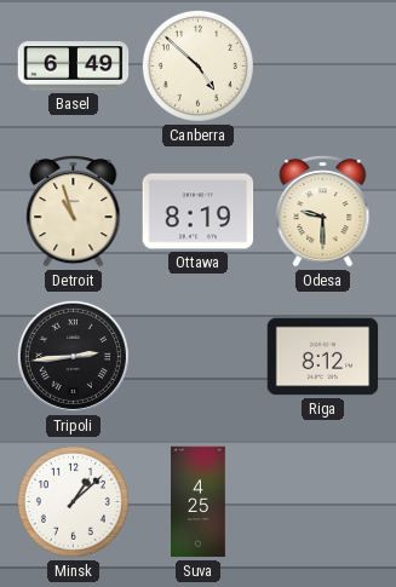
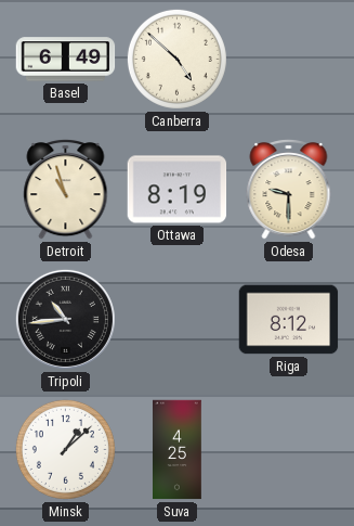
Tripoli: 2:44 -> 10:44
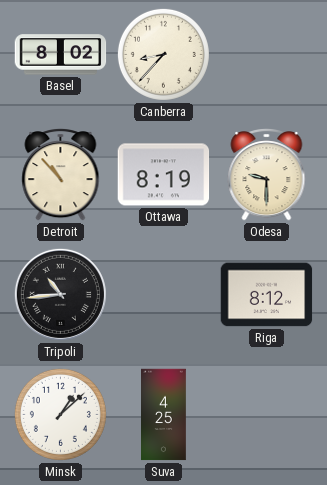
Basel: 6:49 -> 8:02
Canberra: 4:52 -> 8:37
Detroit: 10:57 -> 10:53
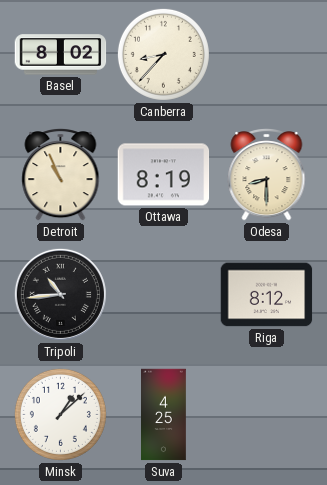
Detroit: 10:53 -> 10:56
Odesa: 9:30 -> 8:30
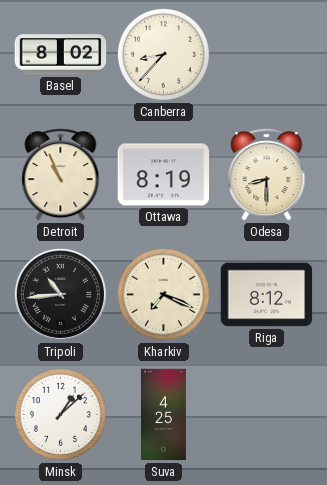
Kharkiv: none -> 7:19
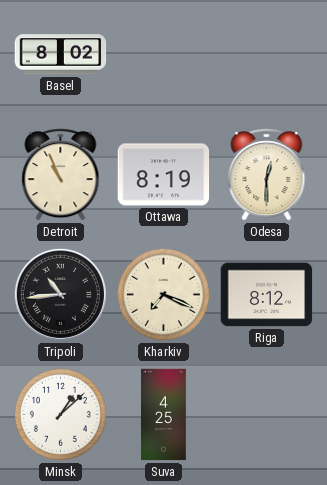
Canberra: 8:37 -> none
Odesa: 8:30 -> 12:30
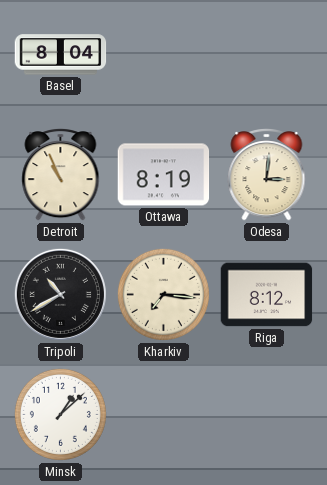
Basel: 8:02 -> 8:04
Odesa: 12:30 -> 3:01
Tripoli: 10:44 -> 10:40
Kharkiv: 7:19 -> 7:16
Suva: 4:25 -> none
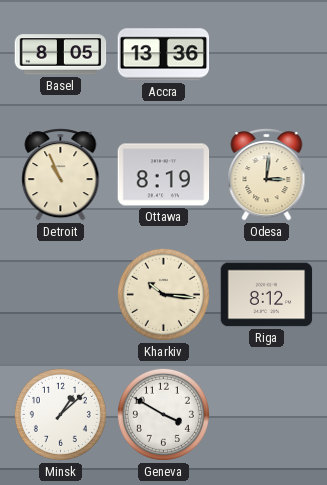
Basel: 8:04 -> 8:05
Accra: none -> 13:36
Tripoli: 10:40 -> none
Kharkiv: 7:16 -> 10:16
Geneva: none -> 3:50
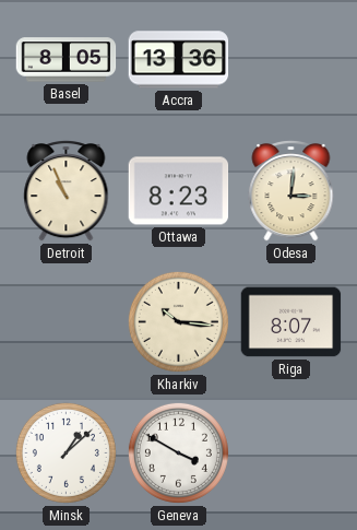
Ottawa: 8:19 -> 8:23
Riga: 8:12 -> 8:07
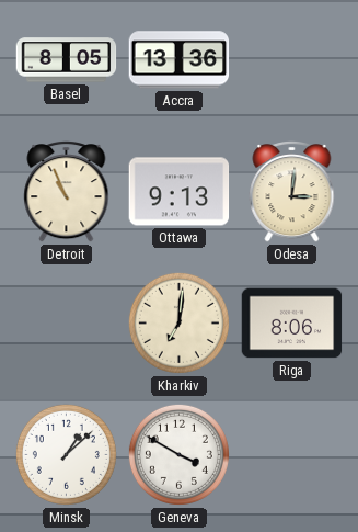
Ottawa: 8:23 -> 9:13
Kharkiv: 10:16 -> 7:01
Riga: 8:07 -> 8:06
